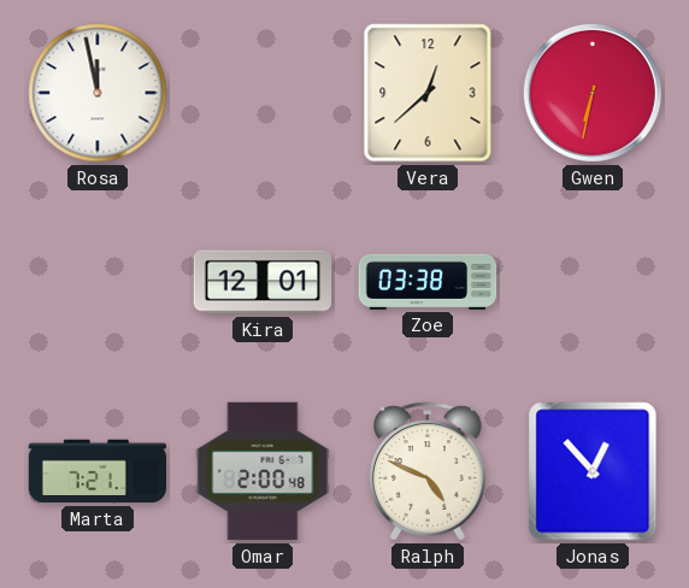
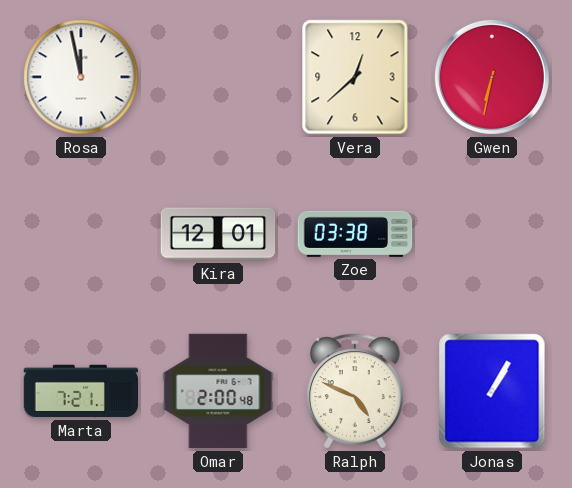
Jonas: 12:53 -> 1:05
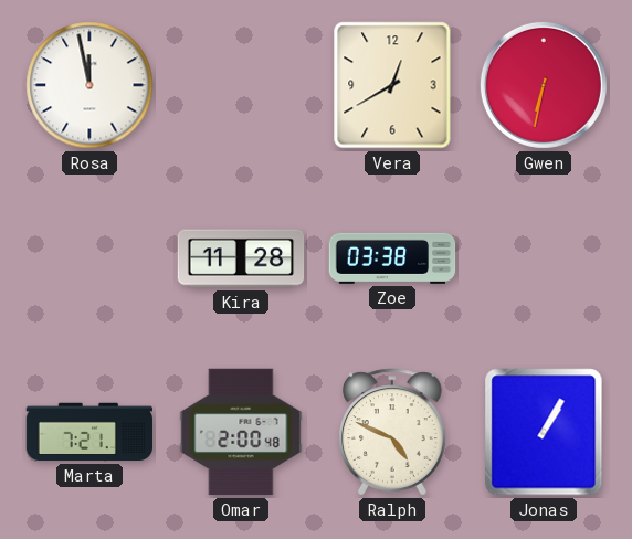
Vera: 12:38 -> 12:40
Kira: 12:01 -> 11:28
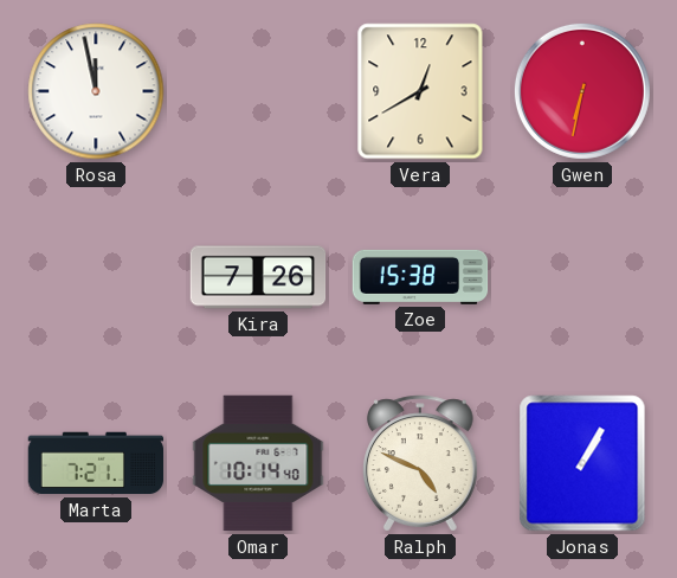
Kira: 11:28 -> 7:26
Zoe: 03:38 -> 15:38
Omar: 2:00 -> 10:14
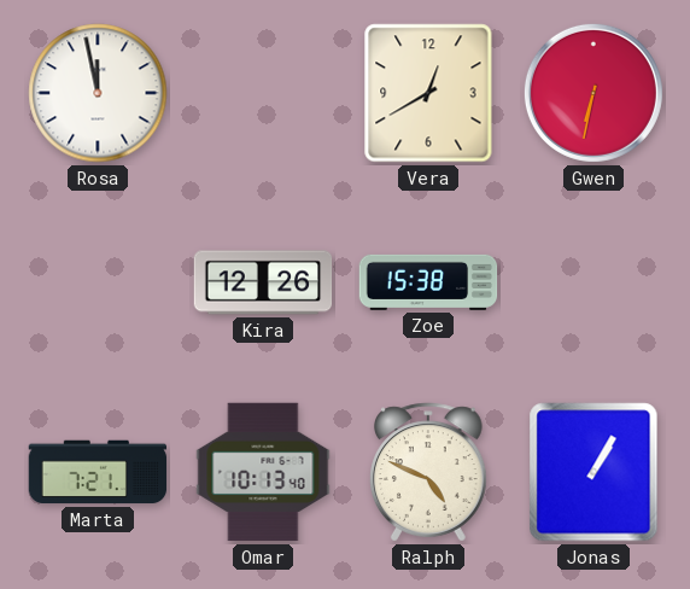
Kira: 7:26 -> 12:26
Omar: 10:14 -> 10:13
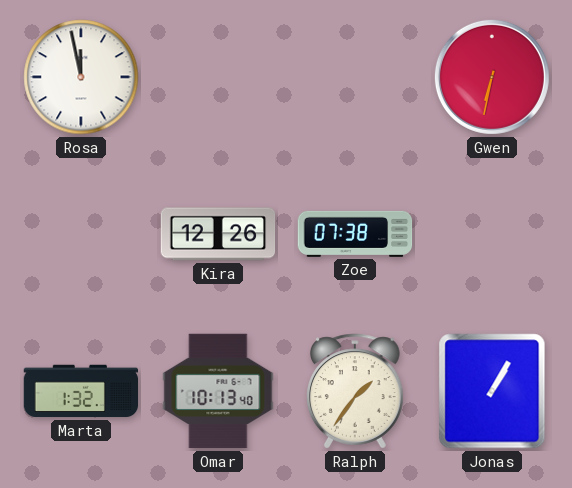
Vera: 12:40 -> none
Zoe: 15:38 -> 07:38
Marta: 7:21 -> 1:32
Ralph: 4:49 -> 1:36
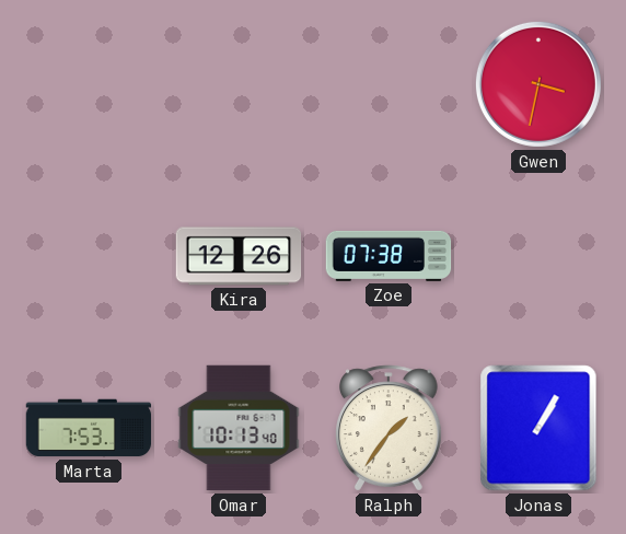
Rosa: 11:58 -> none
Gwen: 6:32 -> 3:32
Marta: 1:32 -> 7:53
